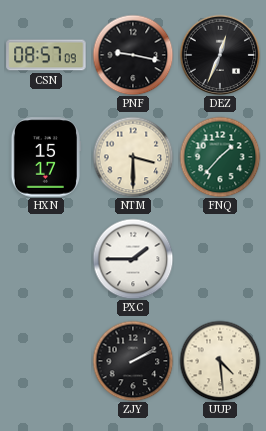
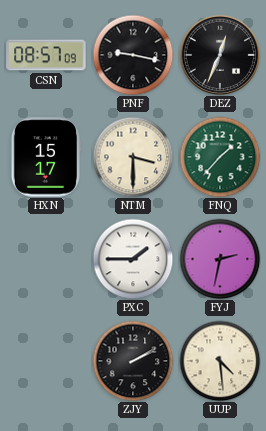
FYJ: none -> 2:32
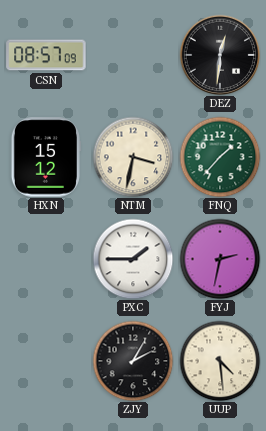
PNF: 9:17 -> none
DEZ: 12:34 -> 12:31
HXN: 15:17 -> 15:12
NTM: 3:30 -> 3:32
ZJY: 2:10 -> 2:05
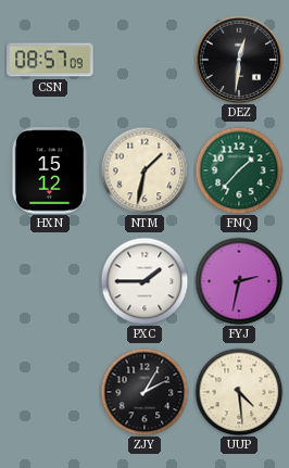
NTM: 3:32 -> 1:32
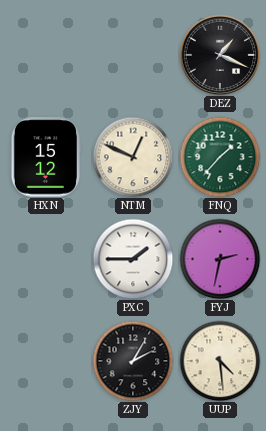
CSN: 08:57 -> none
DEZ: 12:31 -> 1:19
NTM: 1:32 -> 12:49
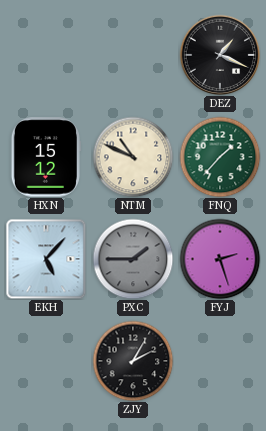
NTM: 12:49 -> 10:49
EKH: none -> 5:07
PXC dial: white -> grey
FYJ: 2:32 -> 2:27
UUP: 4:29 -> none
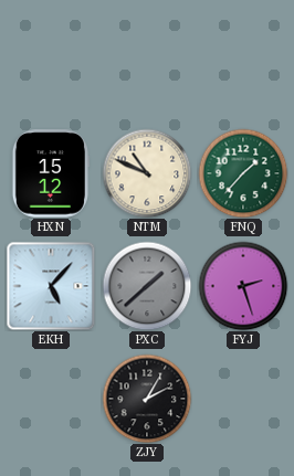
DEZ: 1:19 -> none
PXC: 1:45 -> 1:38
